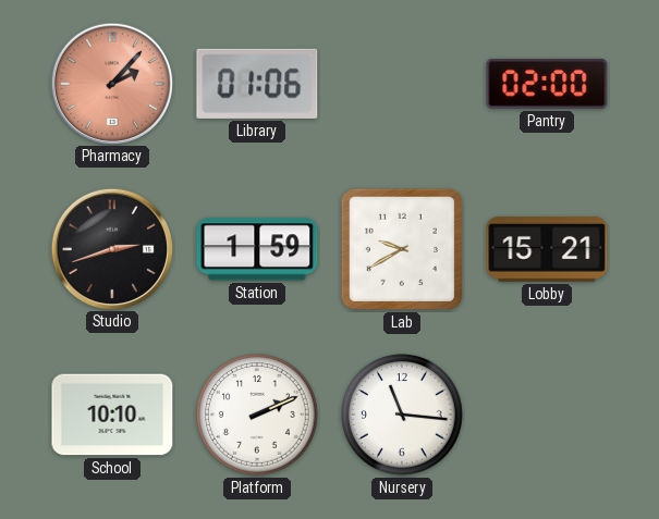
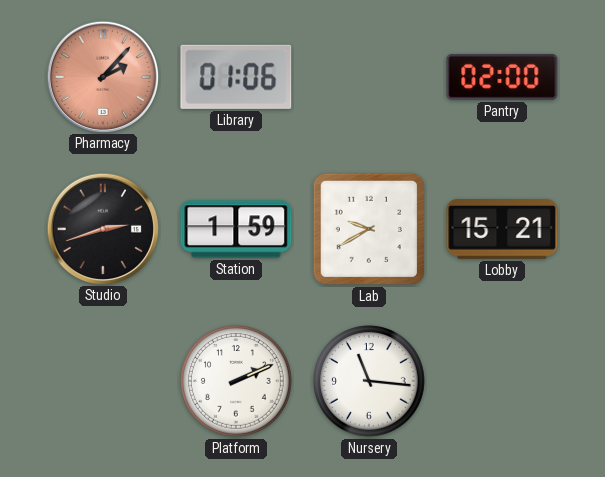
School: 10:10 -> none
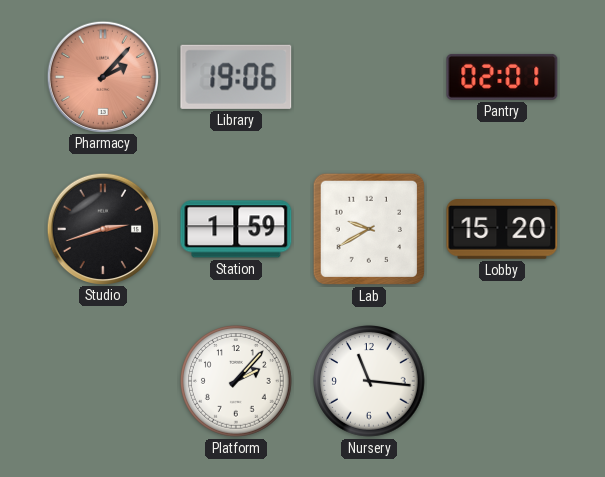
Library: 01:06 -> 19:06
Pantry: 02:00 -> 02:01
Lobby: 15:21 -> 15:20
Platform: 2:11 -> 2:07
